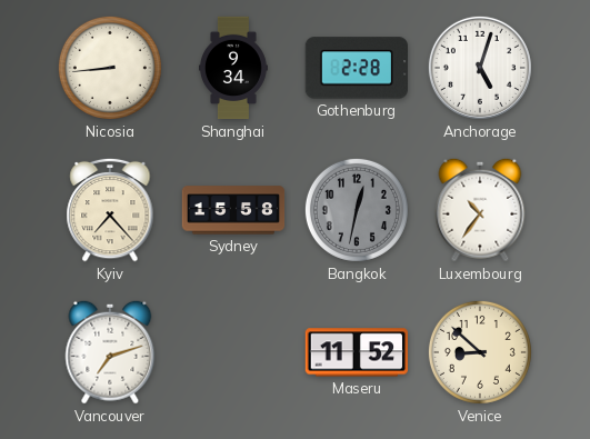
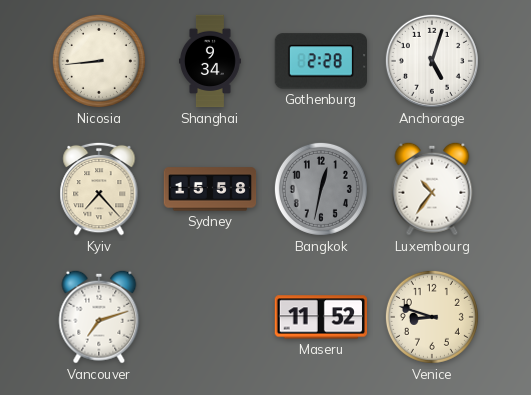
Venice: 8:52 -> 8:48
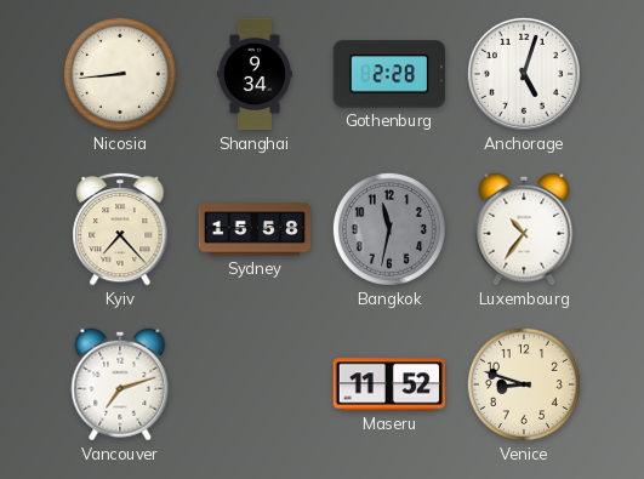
Bangkok: 12:32 -> 11:32
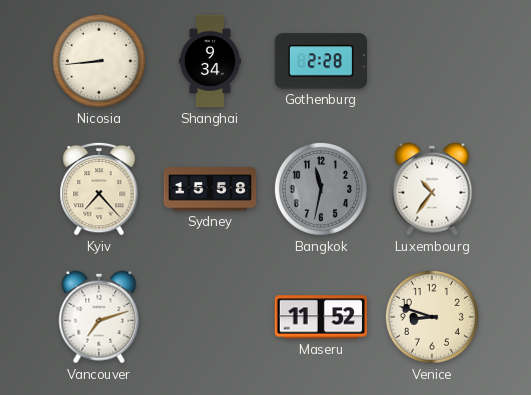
Anchorage: 5:03 -> none
